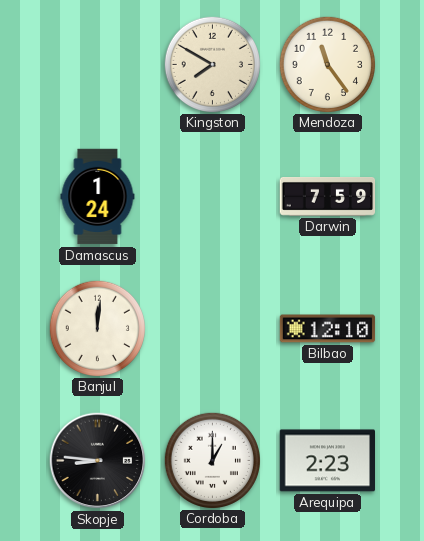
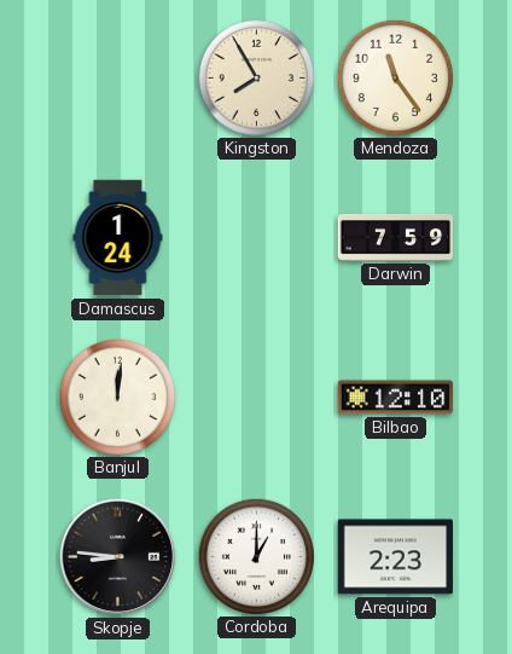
Kingston: 7:50 -> 7:55
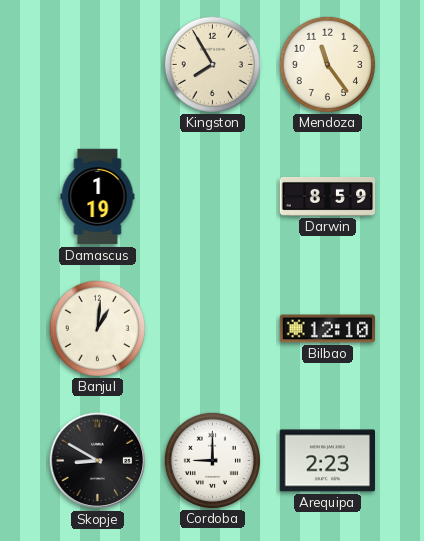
Damascus: 1:24 -> 1:19
Darwin: 7:59 -> 8:59
Banjul: 12:01 -> 1:01
Skopje: 8:46 -> 8:50
Cordoba: 1:00 -> 9:00
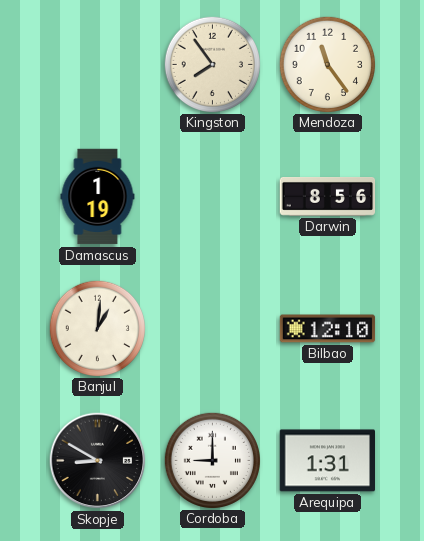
Kingston: 7:55 -> 7:54
Darwin: 8:59 -> 8:56
Arequipa: 2:23 -> 1:31
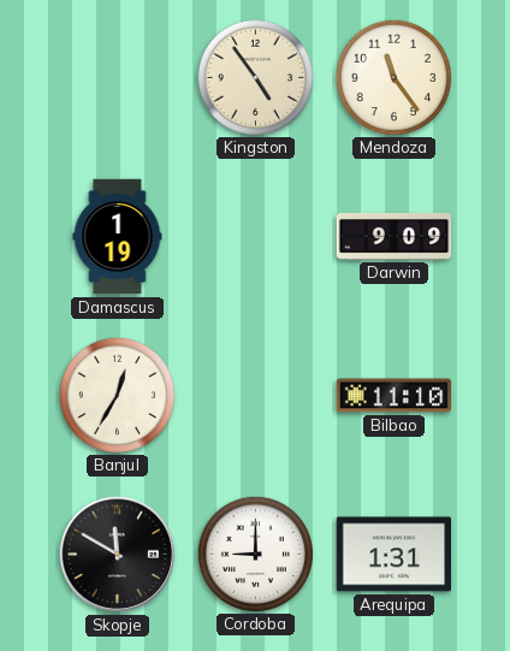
Kingston: 7:54 -> 4:54
Darwin: 8:56 -> 9:09
Banjul: 1:01 -> 12:35
Bilbao: 12:10 -> 11:10
Skopje: 8:50 -> 11:50
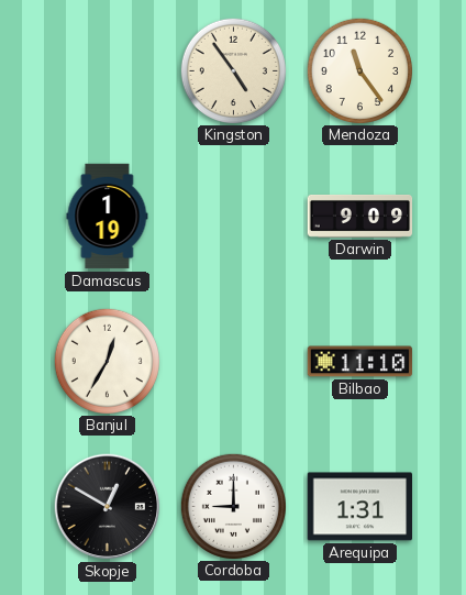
Skopje: 11:50 -> 12:50
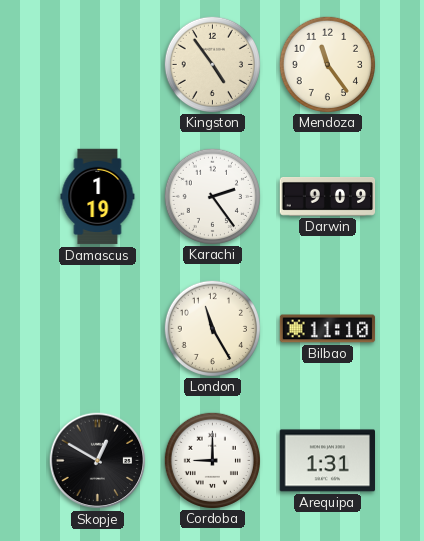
Karachi: none -> 2:24
Banjul: 12:35 -> none
London: none -> 11:25
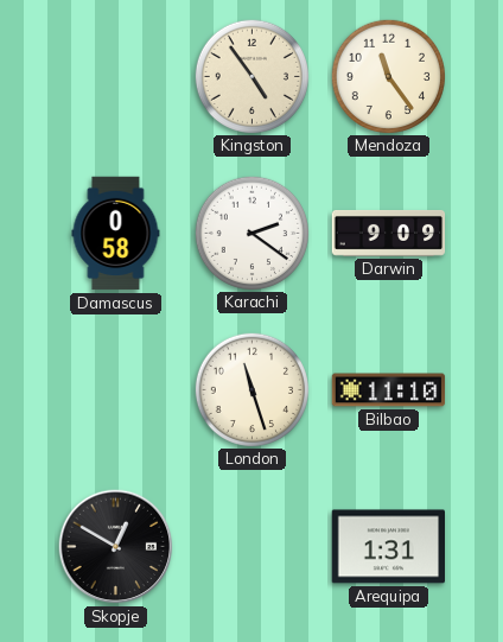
Damascus: 1:19 -> 0:58
Karachi: 2:24 -> 2:21
London: 11:25 -> 11:27
Cordoba: 9:00 -> none
